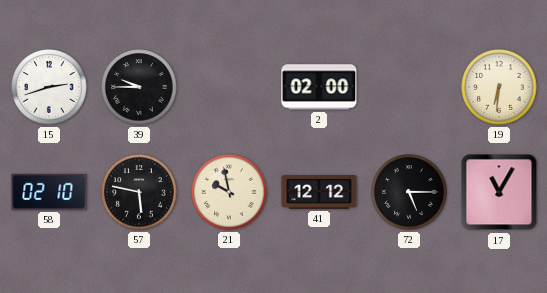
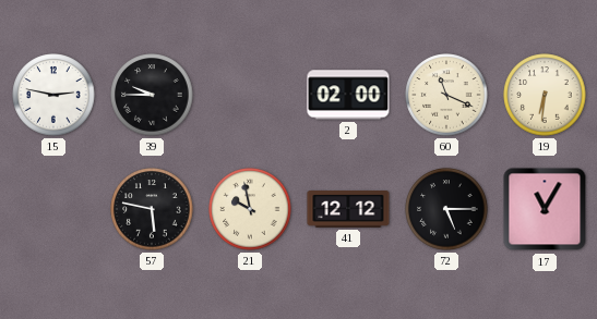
15: 2:42 -> 2:47
60: none -> 11:19
58: 02:10 -> none
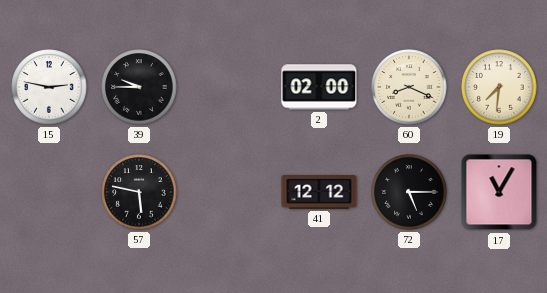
60: 11:19 -> 8:19
19: 6:31 -> 7:31
21: 9:58 -> none
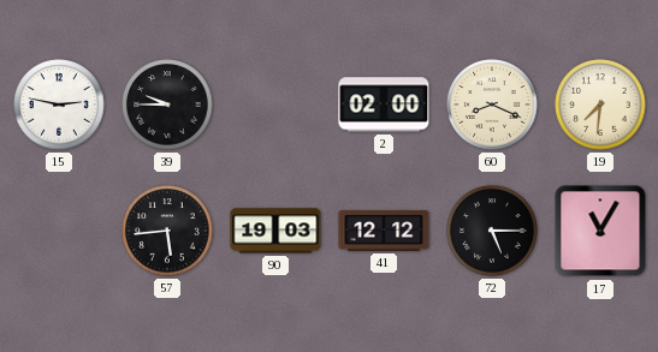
57: 5:47 -> 5:44
90: none -> 19:03
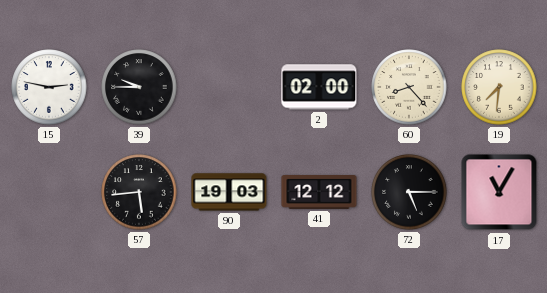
60: 8:19 -> 8:23
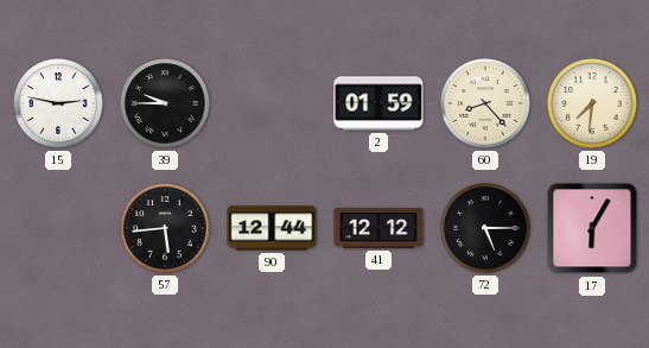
2: 02:00 -> 01:59
90: 19:03 -> 12:44
17: 11:05 -> 6:05
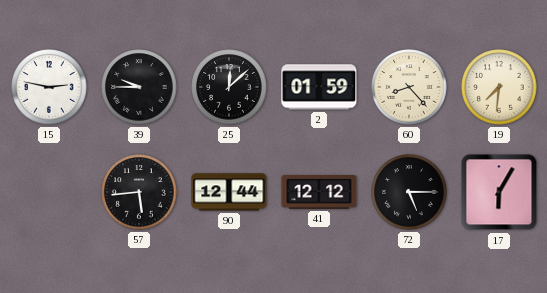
25: none -> 12:08
